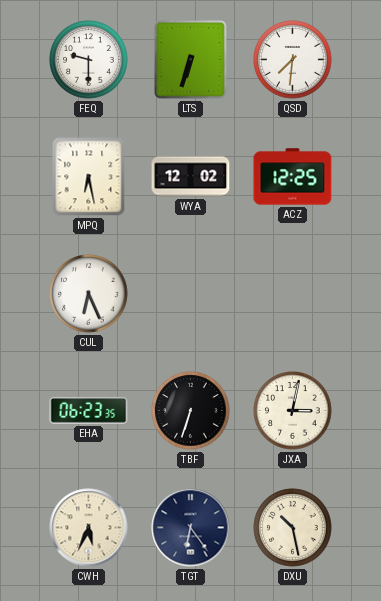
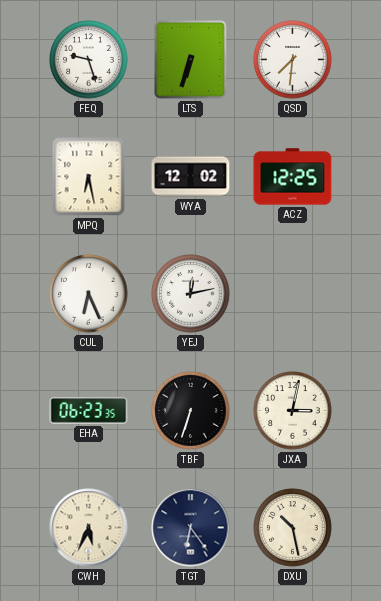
FEQ: 9:30 -> 9:27
YEJ: none -> 12:13
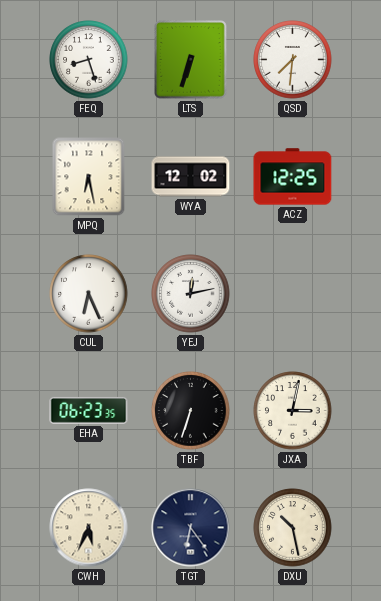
FEQ: 9:27 -> 8:27
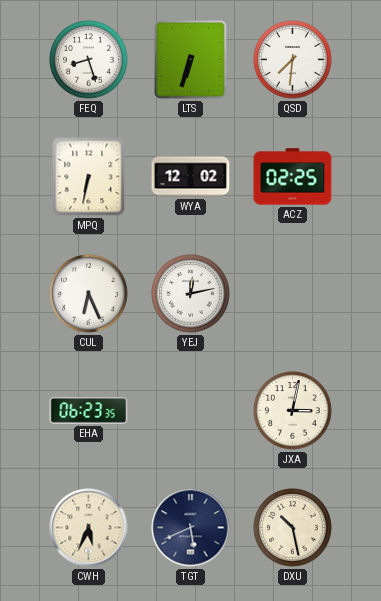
MPQ: 6:28 -> 6:32
ACZ: 12:25 -> 02:25
TBF: 6:33 -> none
TGT: 6:24 -> 5:41
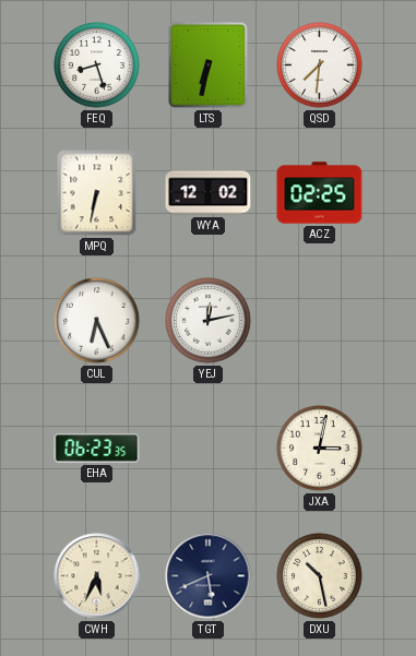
LTS: 6:33 -> 6:32
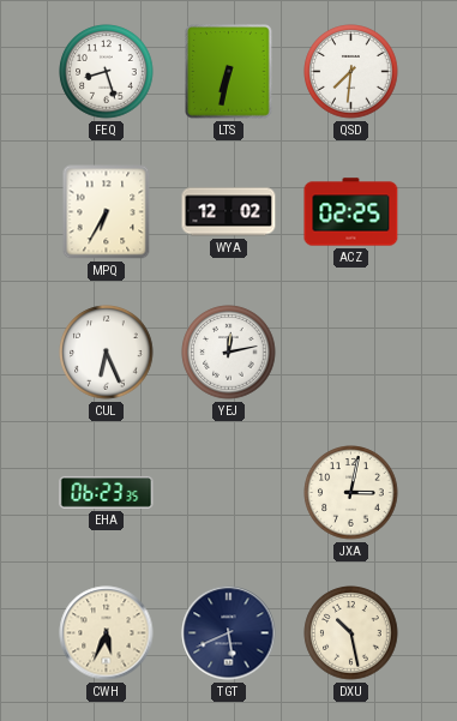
MPQ: 6:32 -> 6:35
